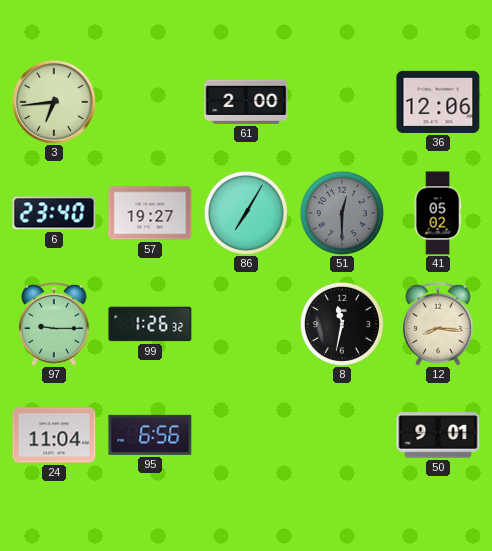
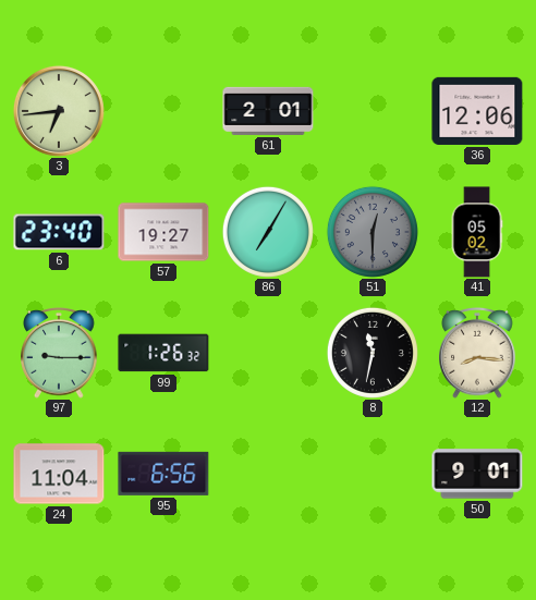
61: 2:00 -> 2:01
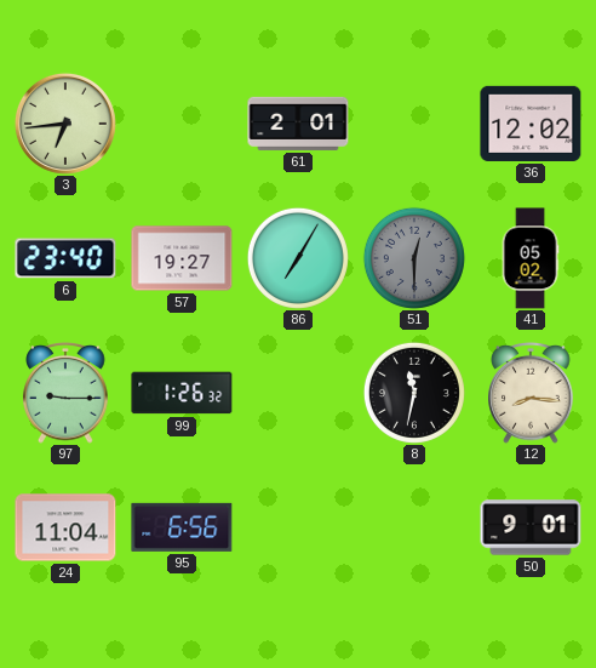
36: 12:06 -> 12:02
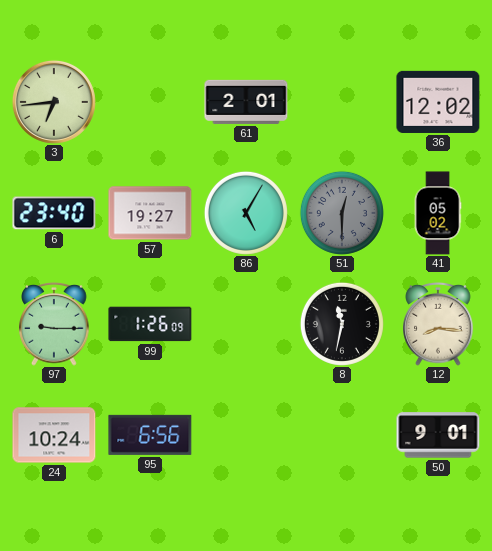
86: 7:05 -> 5:05
99: 1:26:32 -> 1:26:09
24: 11:04 -> 10:24
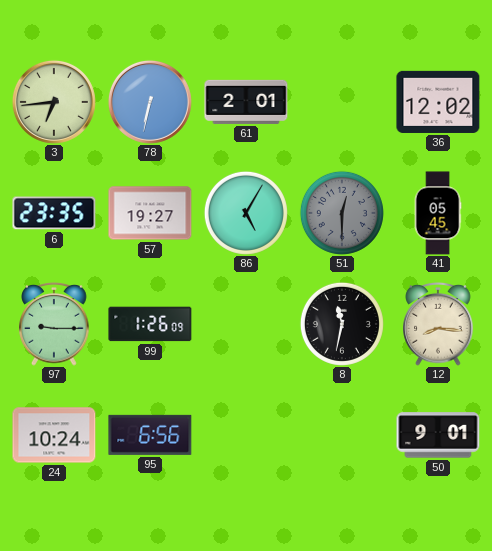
78: none -> 6:32
6: 23:40 -> 23:35
41: 05:02 -> 05:45
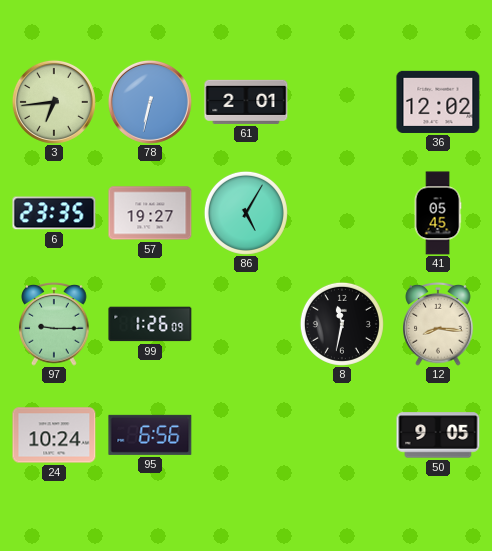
51: 12:30 -> none
50: 9:01 -> 9:05
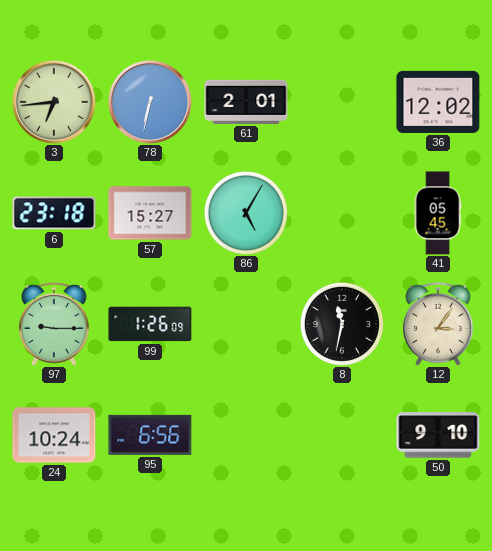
6: 23:35 -> 23:18
57: 19:27 -> 15:27
12: 8:16 -> 3:06
50: 9:05 -> 9:10
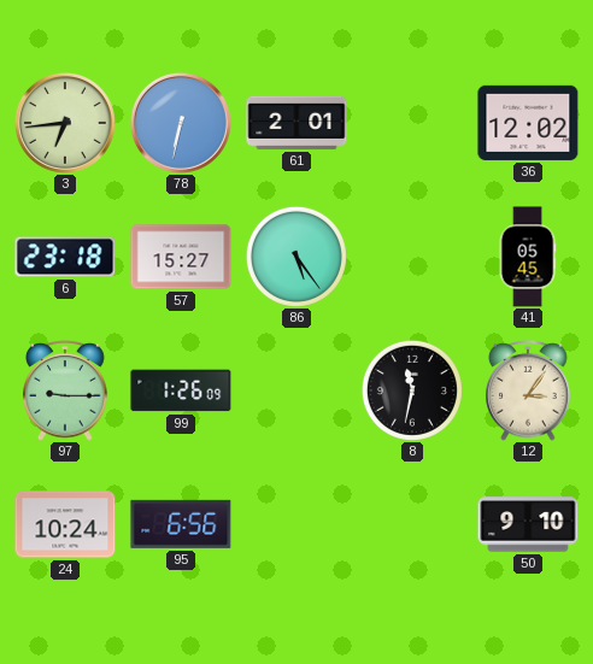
86: 5:05 -> 5:24
